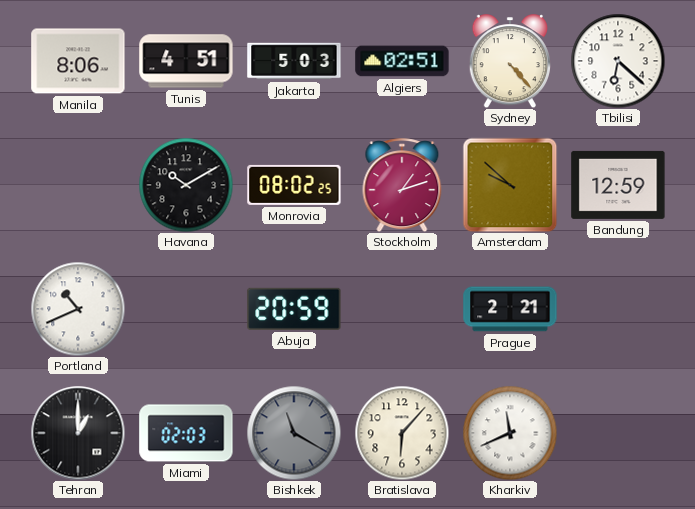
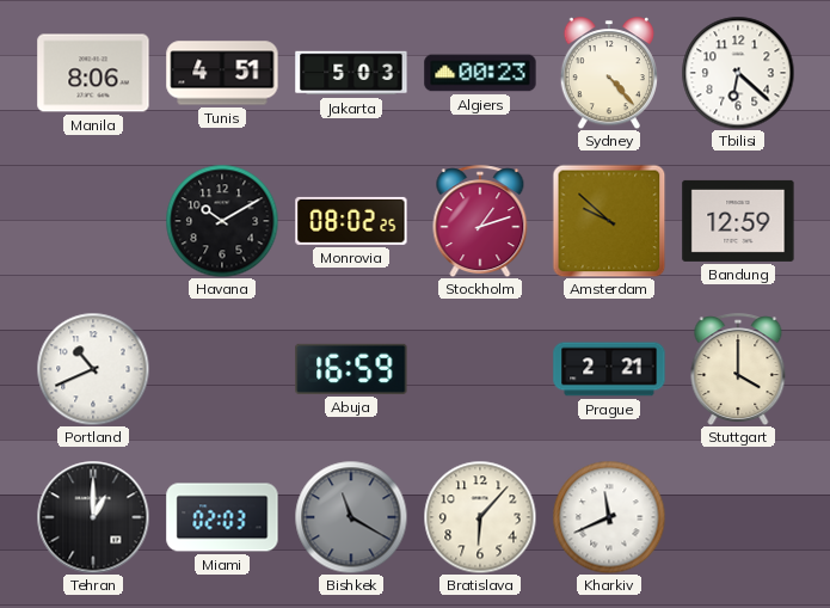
Algiers: 02:51 -> 00:23
Abuja: 20:59 -> 16:59
Stuttgart: none -> 4:00
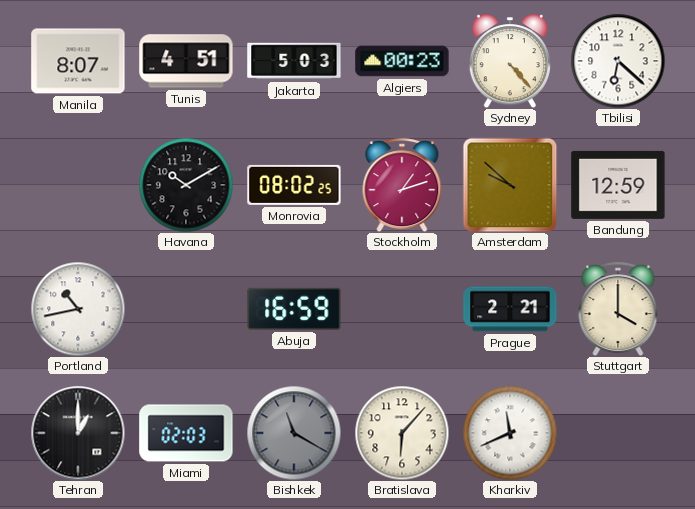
Manila: 8:06 -> 8:07
Portland: 10:41 -> 10:43
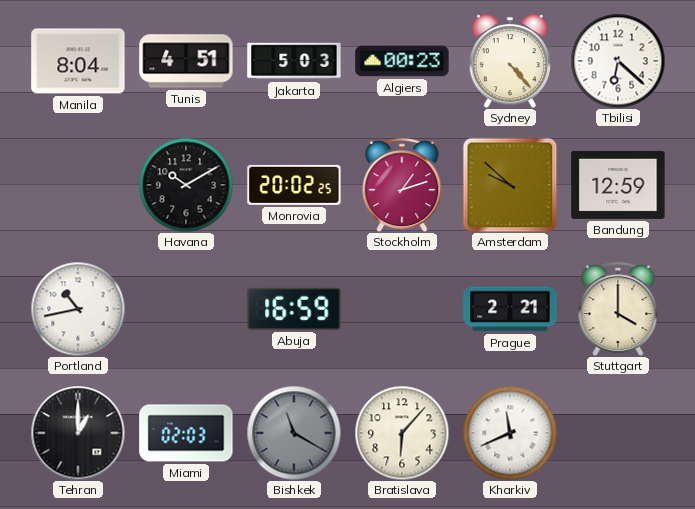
Manila: 8:07 -> 8:04
Monrovia: 08:02 -> 20:02
